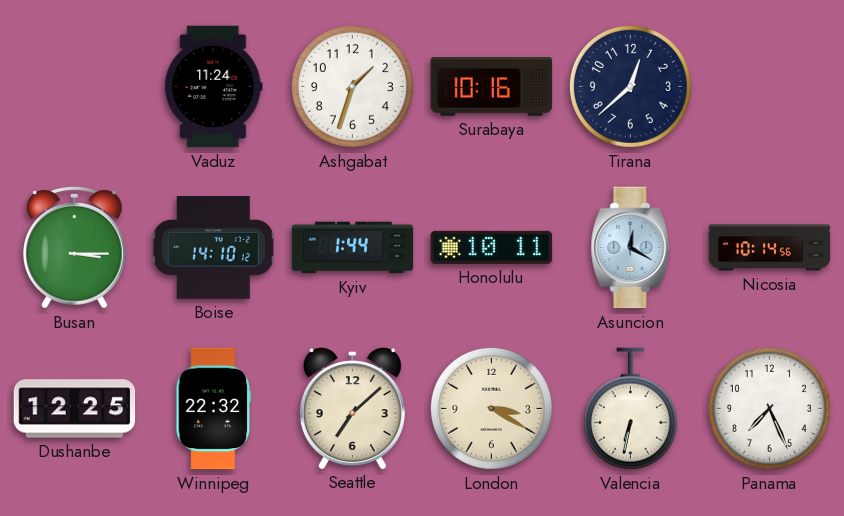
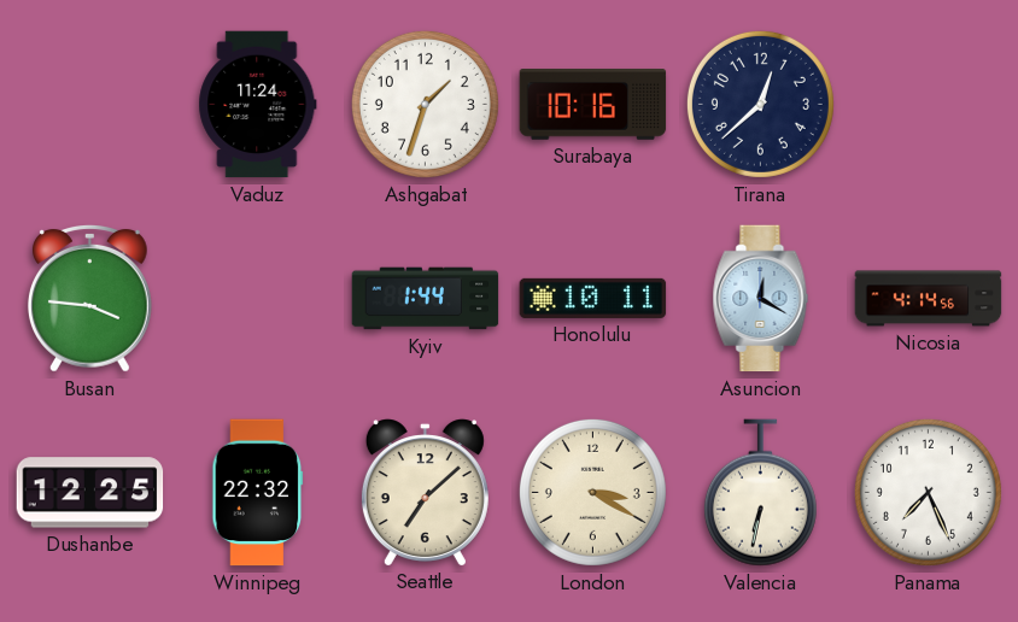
Busan: 3:15 -> 3:46
Boise: 14:10 -> none
Nicosia: 10:14 -> 4:14
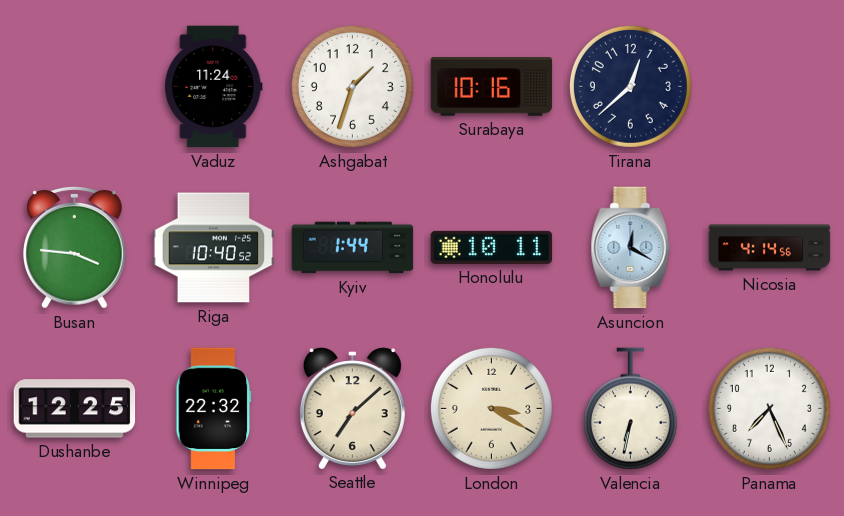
Riga: none -> 10:40
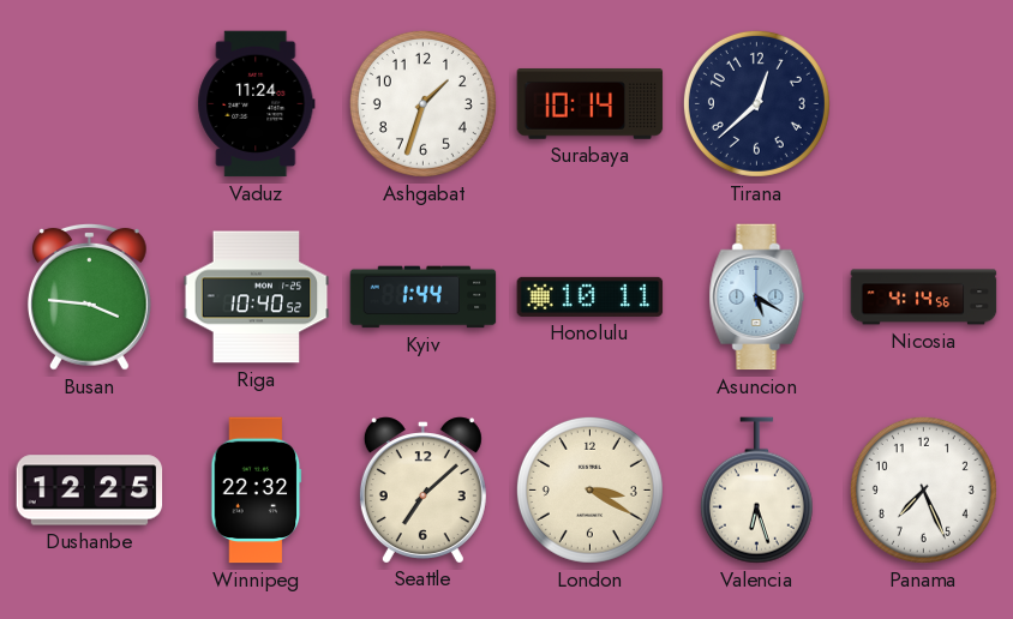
Surabaya: 10:16 -> 10:14
Asuncion: 12:20 -> 5:20
Valencia: 6:32 -> 6:27
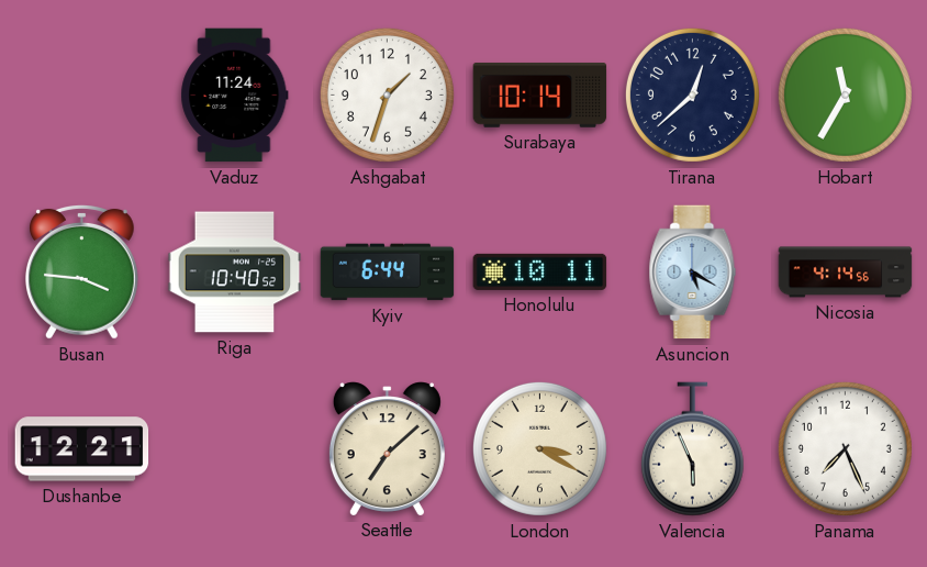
Hobart: none -> 11:35
Kyiv: 1:44 -> 6:44
Dushanbe: 12:25 -> 12:21
Winnipeg: 22:32 -> none
Valencia: 6:27 -> 5:56
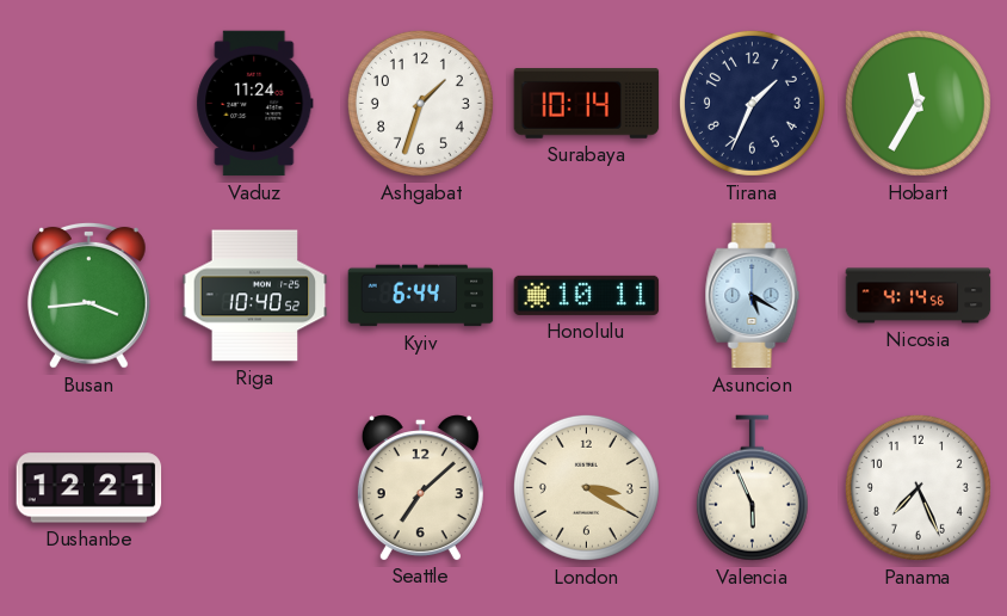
Tirana: 12:38 -> 1:34
Busan: 3:46 -> 3:44
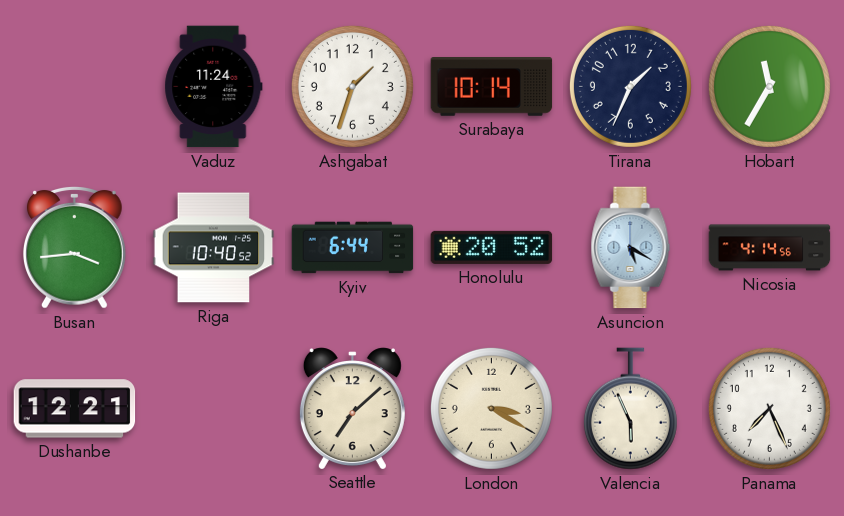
Honolulu: 10:11 -> 20:52
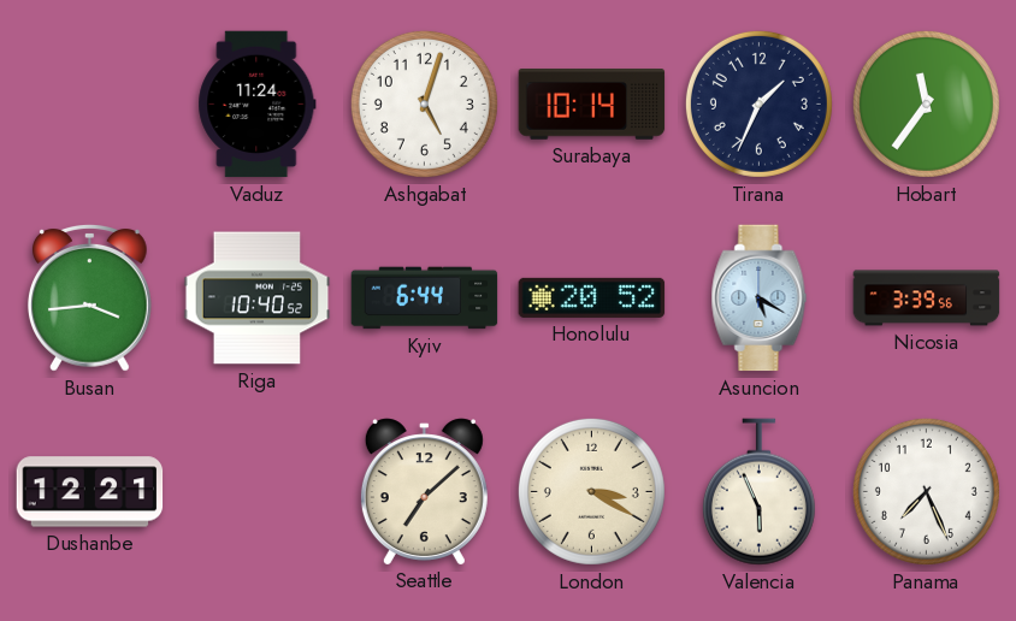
Ashgabat: 1:33 -> 5:03
Hobart: 11:35 -> 11:36
Nicosia: 4:14 -> 3:39
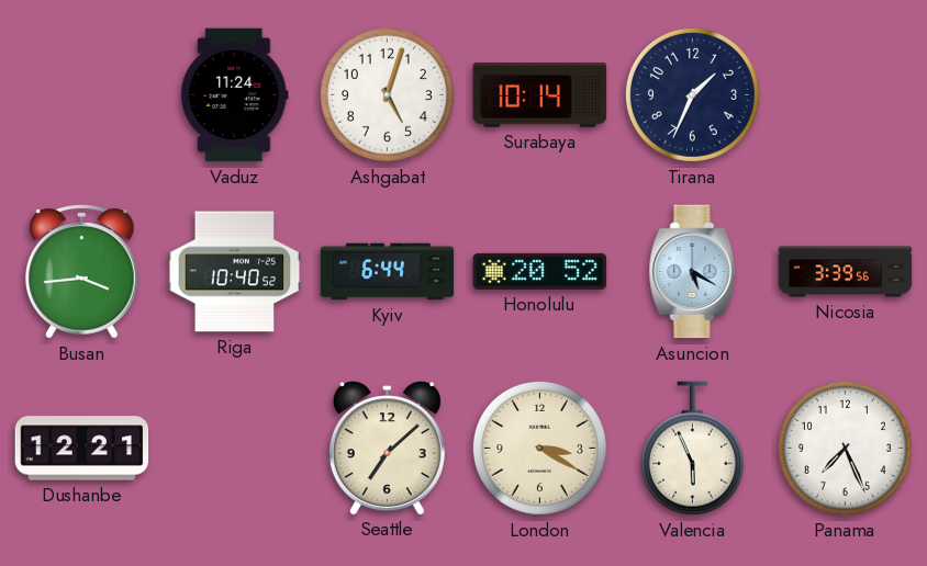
Hobart: 11:36 -> none
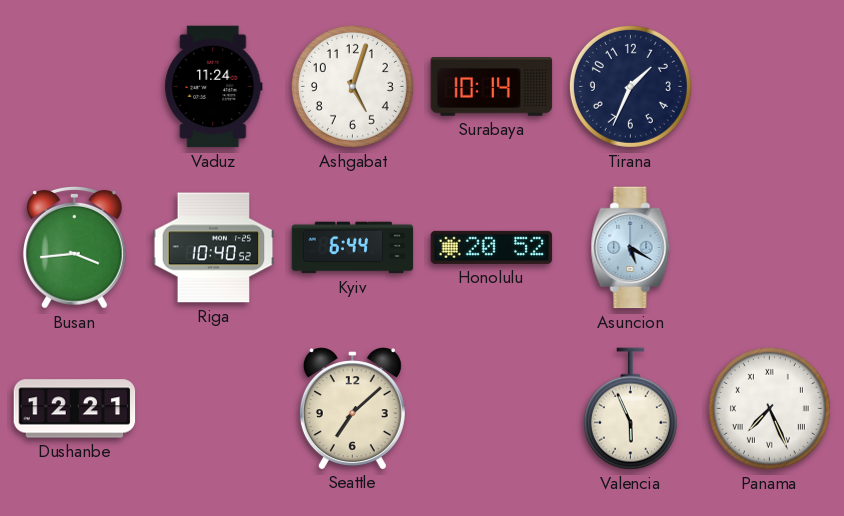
Nicosia: 3:39 -> none
London: 3:20 -> none
Panama numerals: Arabic -> Roman
